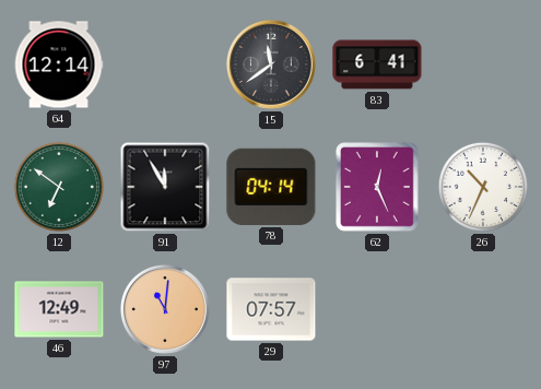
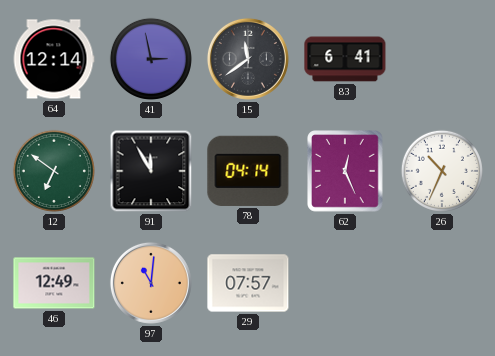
41: none -> 2:58
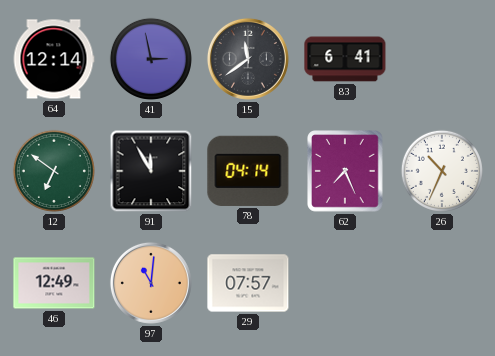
62: 12:26 -> 7:26
